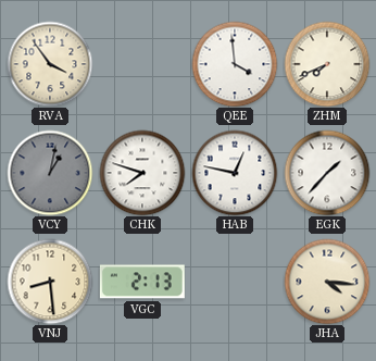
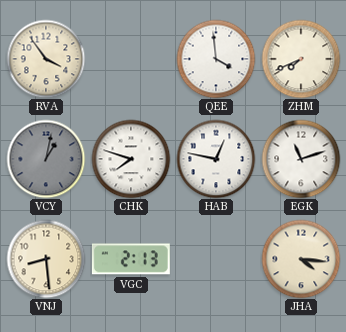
EGK: 1:37 -> 11:12
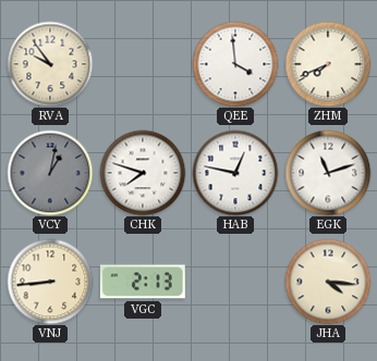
RVA: 3:54 -> 9:54
VNJ: 8:29 -> 8:44
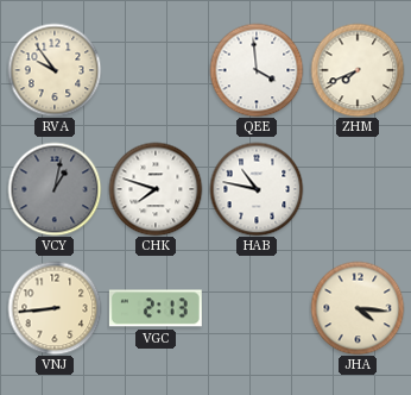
HAB: 12:47 -> 10:47
EGK: 11:12 -> none
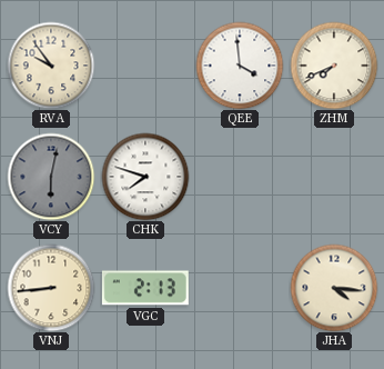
VCY: 1:02 -> 6:02
HAB: 10:47 -> none
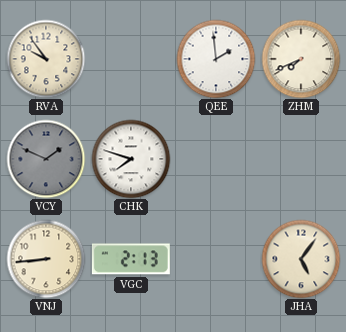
QEE: 3:59 -> 1:59
VCY: 6:02 -> 1:49
JHA: 4:16 -> 5:06
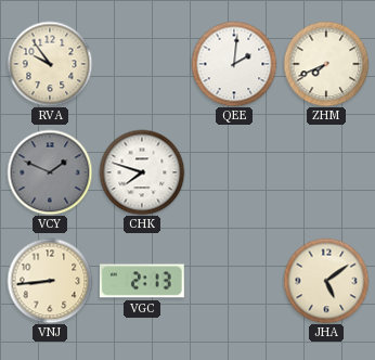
QEE: 1:59 -> 2:01
JHA: 5:06 -> 5:09
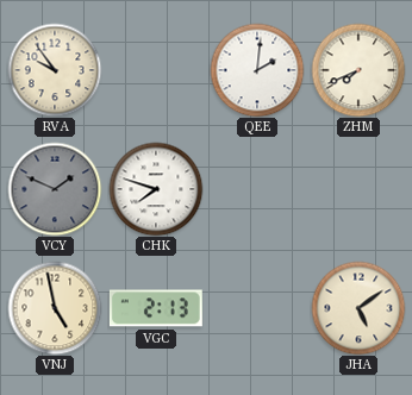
VNJ: 8:44 -> 4:58
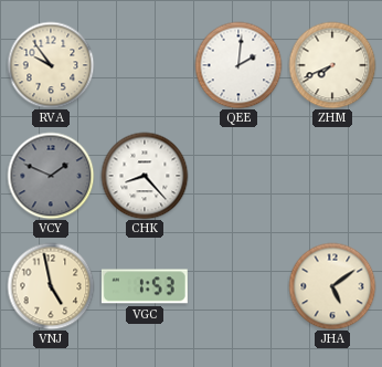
CHK: 7:48 -> 8:23
VGC: 2:13 -> 1:53
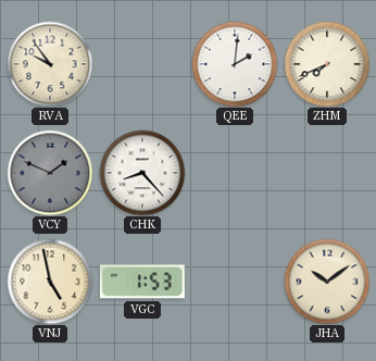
JHA: 5:09 -> 10:09
